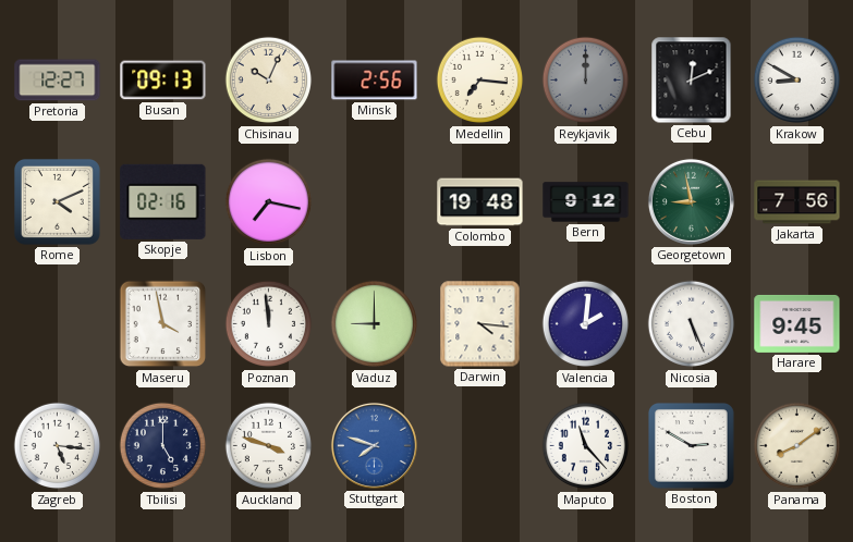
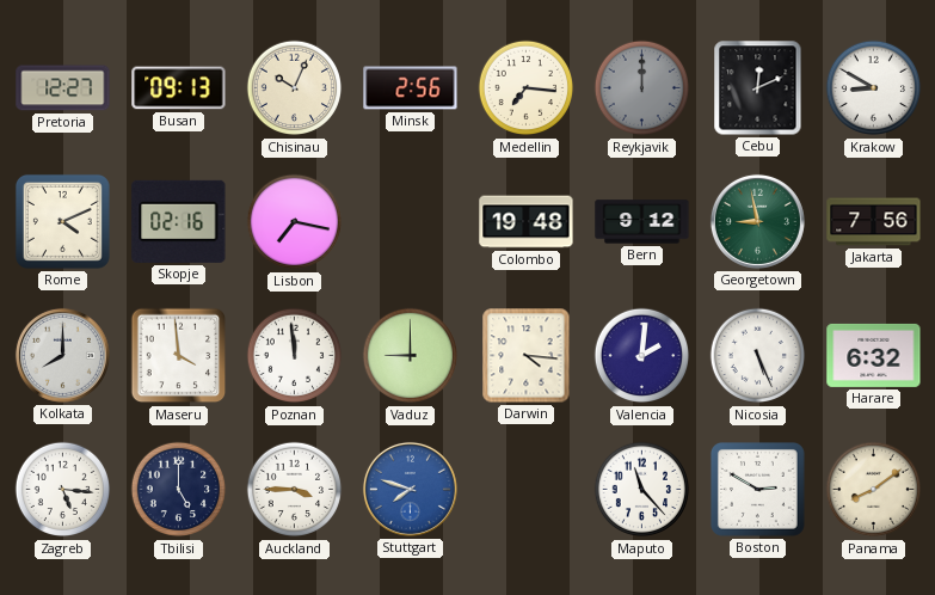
Kolkata: none -> 8:00
Maseru: 3:58 -> 3:59
Harare: 9:45 -> 6:32
Auckland: 3:48 -> 3:45
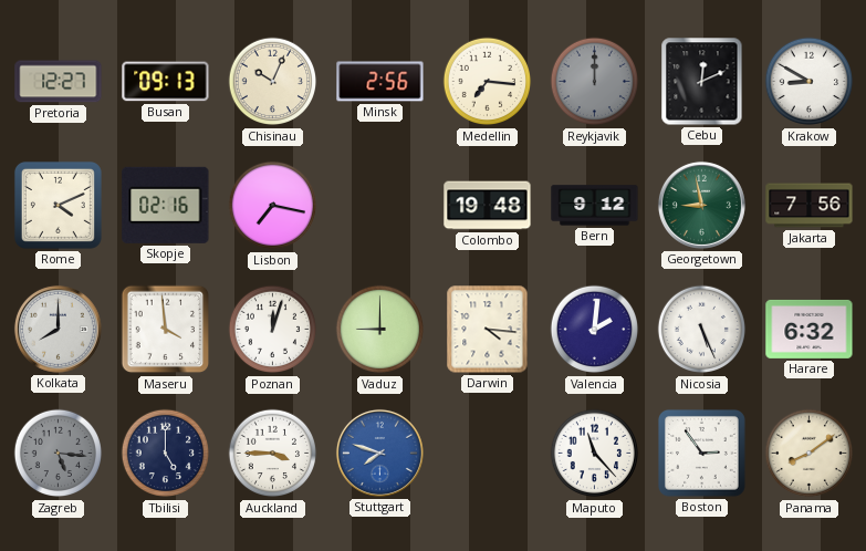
Poznan: 11:59 -> 12:03
Zagreb dial: white -> grey
Boston: 2:50 -> 2:54
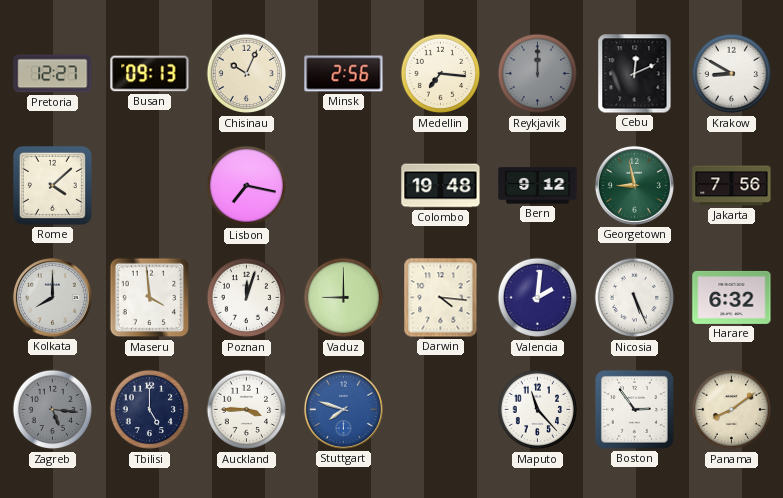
Rome: 4:11 -> 4:08
Skopje: 02:16 -> none
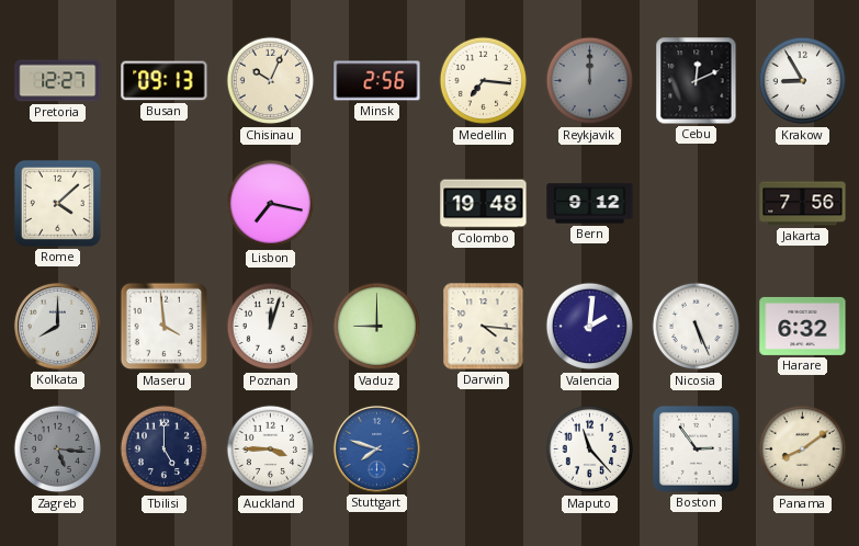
Krakow: 8:50 -> 8:55
Georgetown: 8:58 -> none
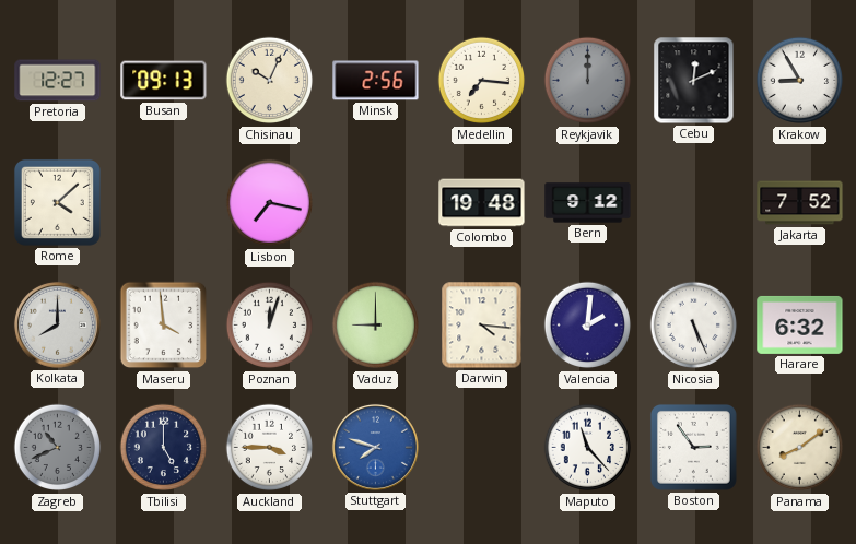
Jakarta: 7:56 -> 7:52
Zagreb: 5:16 -> 10:41
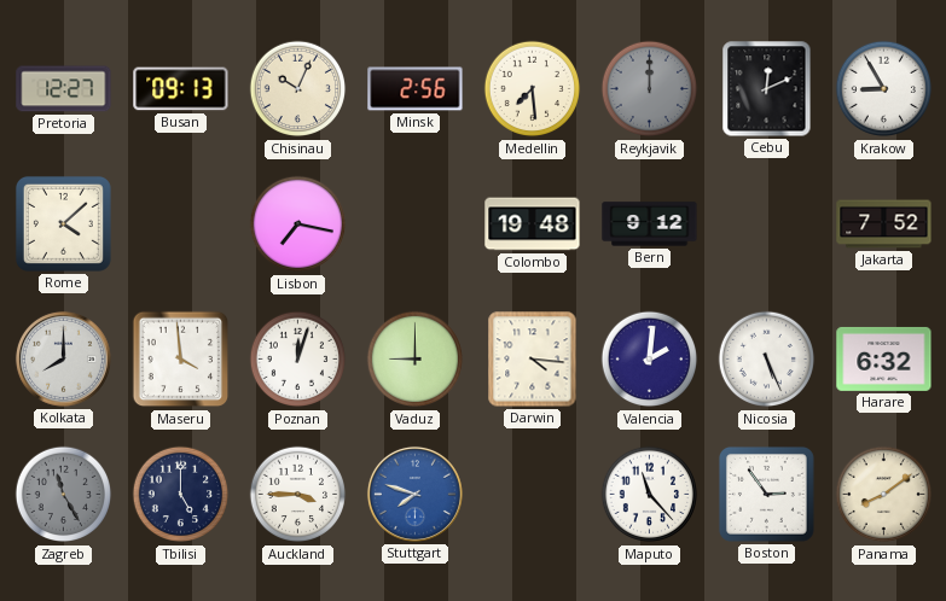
Medellin: 7:16 -> 7:29
Zagreb: 10:41 -> 11:25
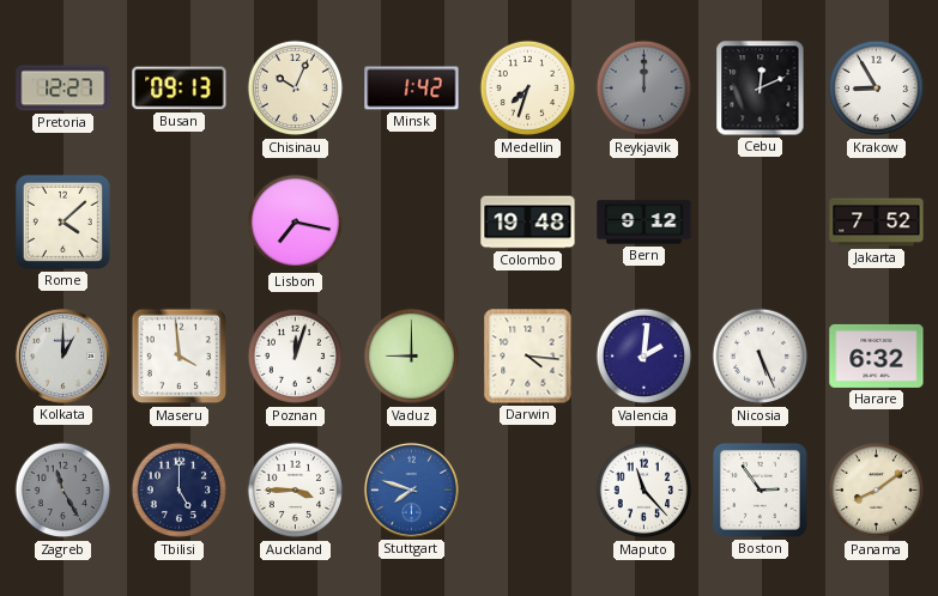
Minsk: 2:56 -> 1:42
Medellin: 7:29 -> 7:33
Kolkata: 8:00 -> 1:00
